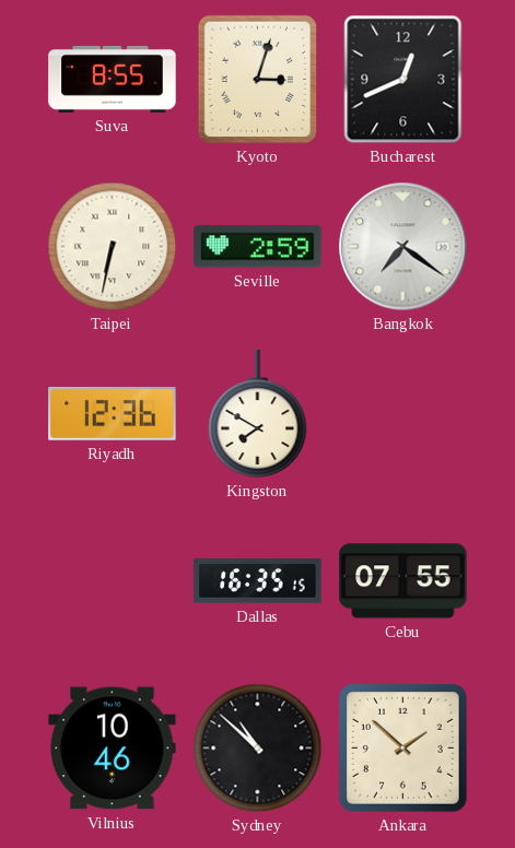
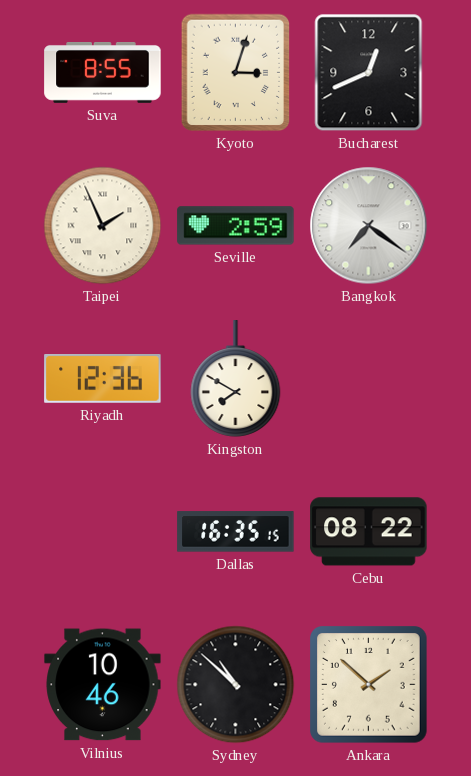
Taipei: 6:32 -> 1:56
Cebu: 07:55 -> 08:22
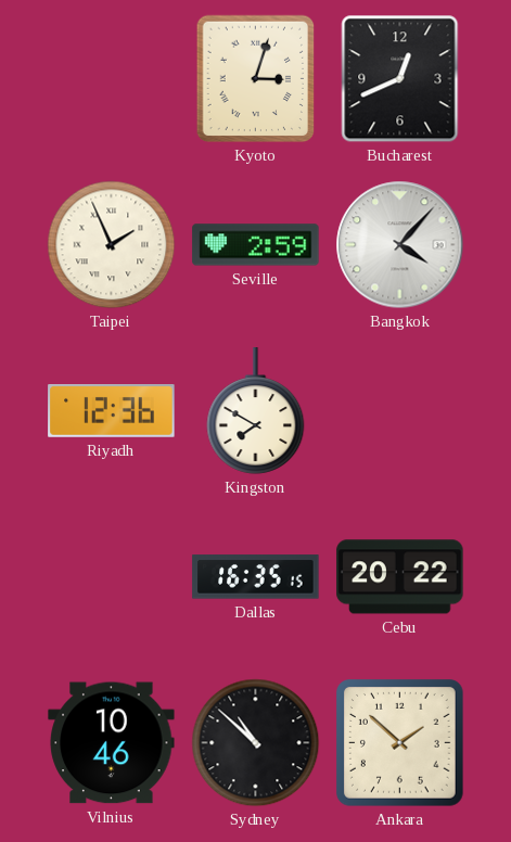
Suva: 8:55 -> none
Bangkok: 7:21 -> 4:07
Cebu: 08:22 -> 20:22
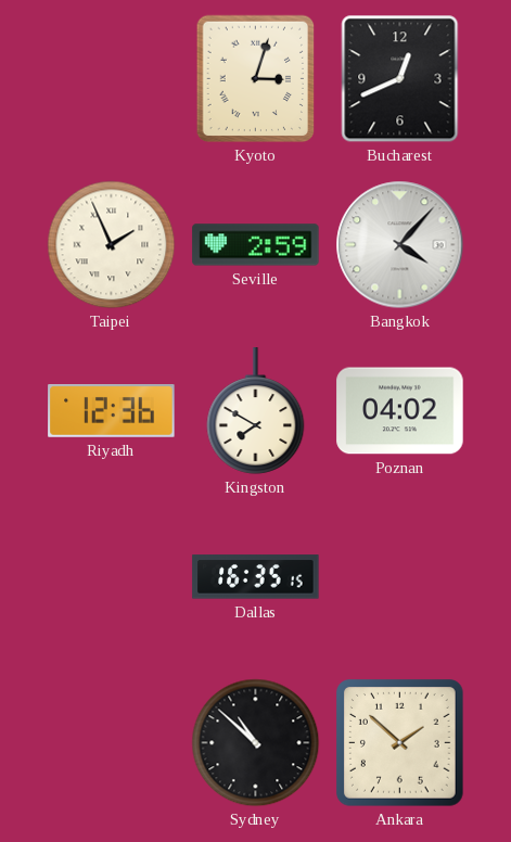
Poznan: none -> 04:02
Cebu: 20:22 -> none
Vilnius: 10:46 -> none
